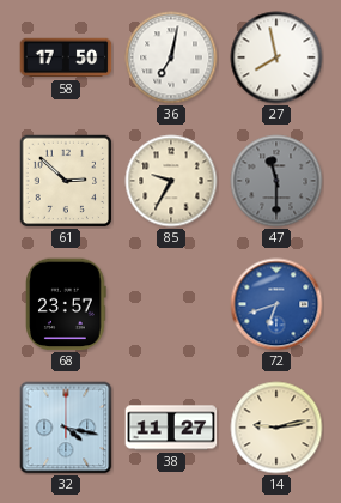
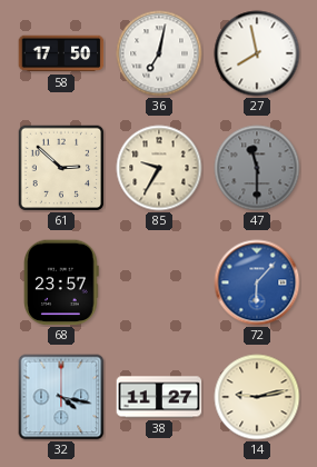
72: 6:42 -> 6:07
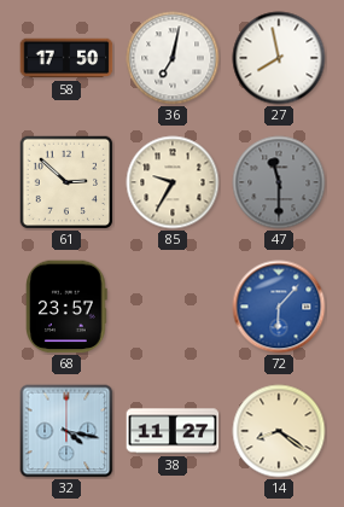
14: 9:13 -> 8:21
